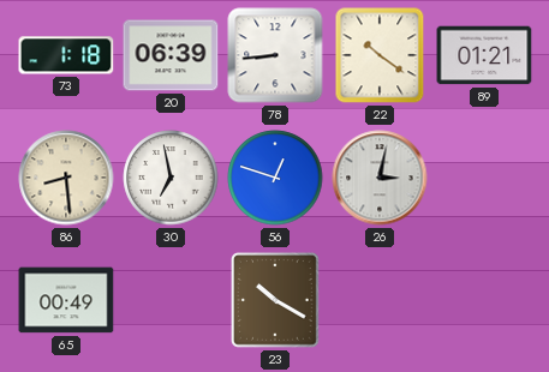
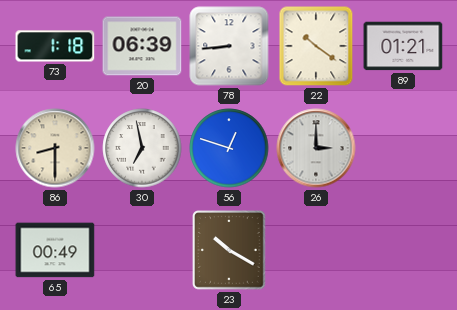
86: 8:29 -> 8:30
26: 3:02 -> 3:00
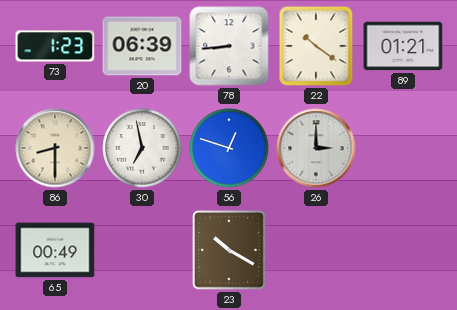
73: 1:18 -> 1:23
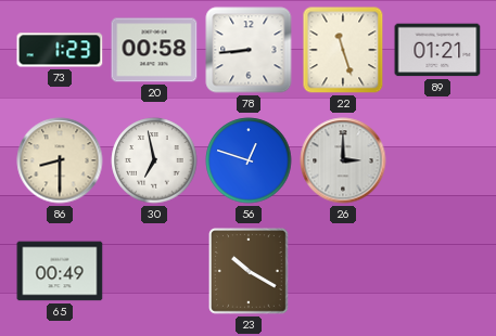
20: 06:39 -> 00:58
22: 10:21 -> 11:27
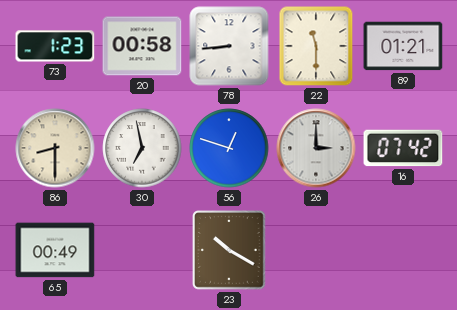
22: 11:27 -> 11:30
16: none -> 07:42
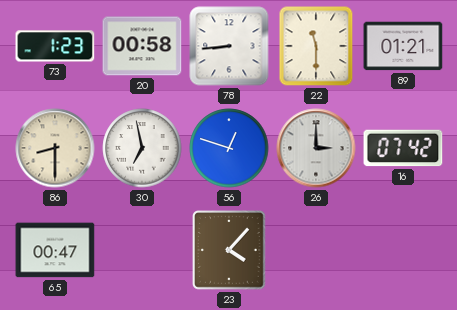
65: 00:49 -> 00:47
23: 10:20 -> 4:07
